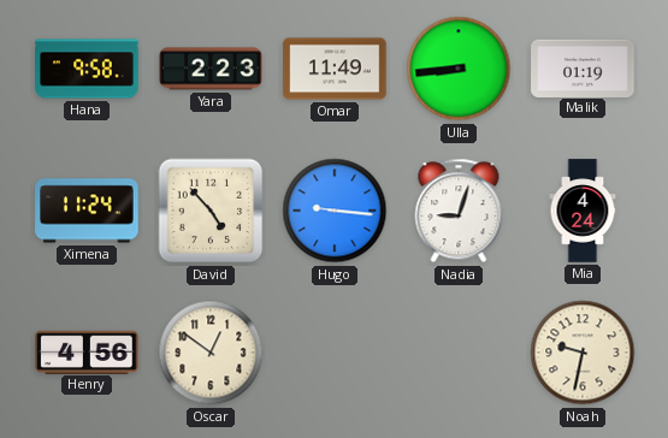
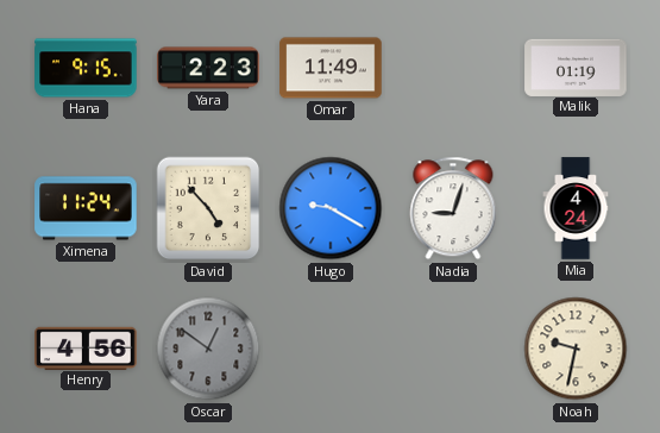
Hana: 9:58 -> 9:15
Ulla: 8:44 -> none
Hugo: 9:16 -> 9:20
Oscar dial: cream -> grey
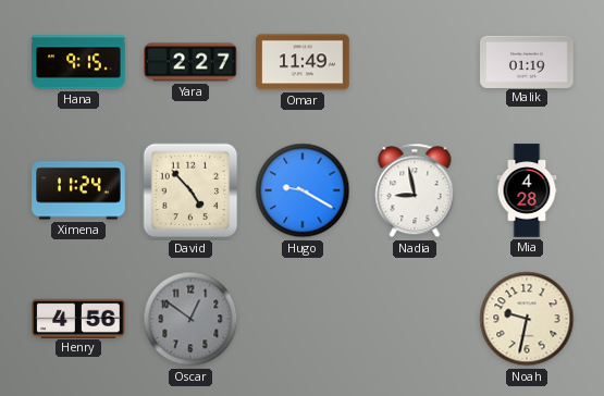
Yara: 2:23 -> 2:27
Nadia: 9:03 -> 8:58
Mia: 4:24 -> 4:28
